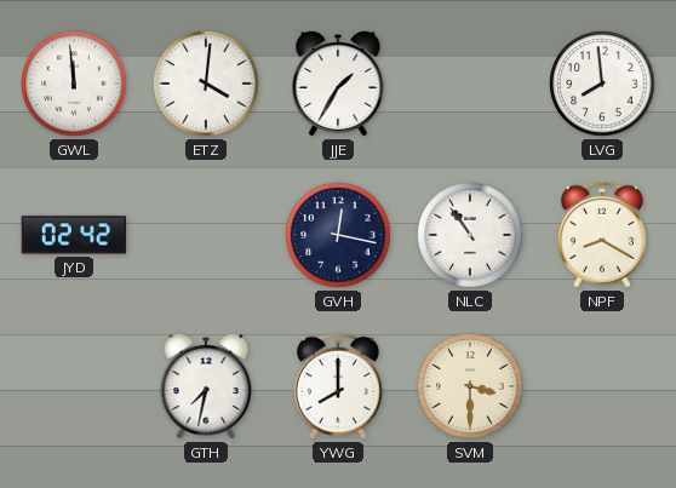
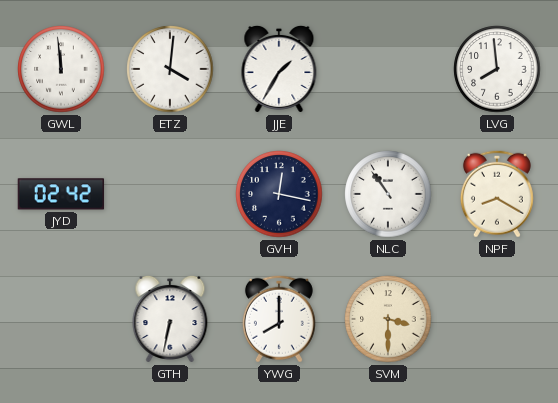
GTH: 7:32 -> 6:32
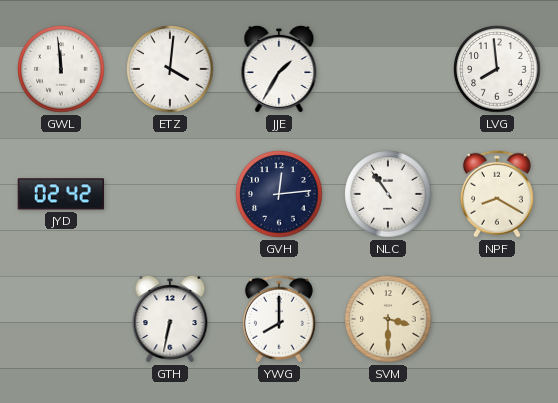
GVH: 12:17 -> 12:14
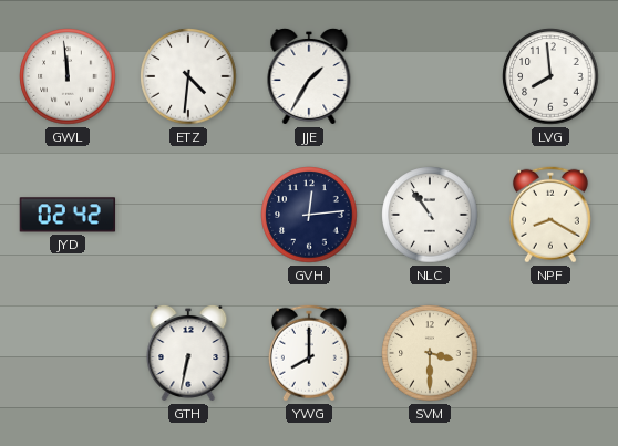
ETZ: 4:01 -> 4:31
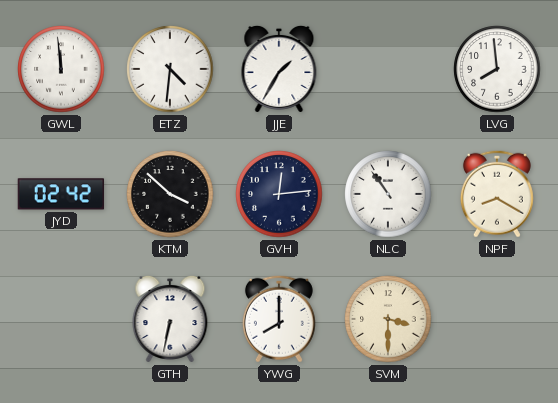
KTM: none -> 3:52
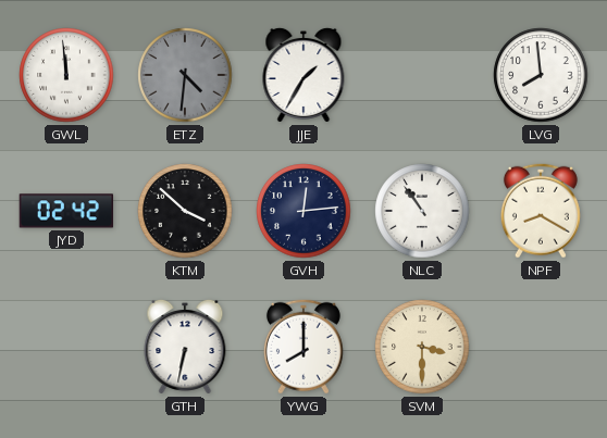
ETZ dial: white -> grey
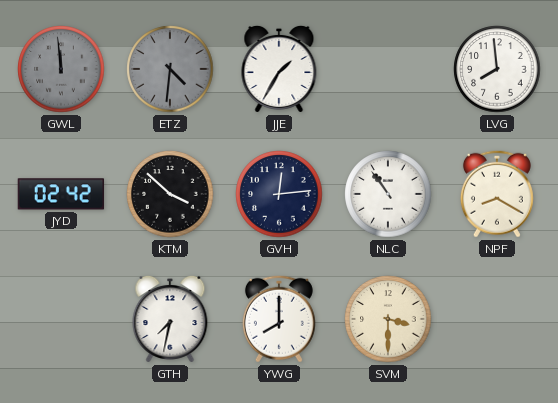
GWL dial: white -> grey
GTH: 6:32 -> 7:32
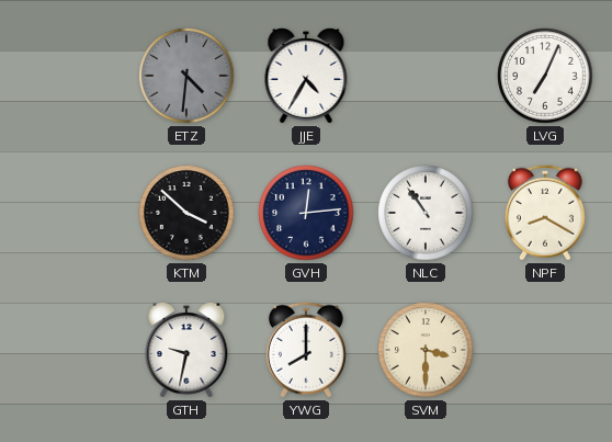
GWL: 11:59 -> none
JJE: 1:35 -> 4:35
LVG: 7:59 -> 7:04
JYD: 02:42 -> none
GTH: 7:32 -> 9:32
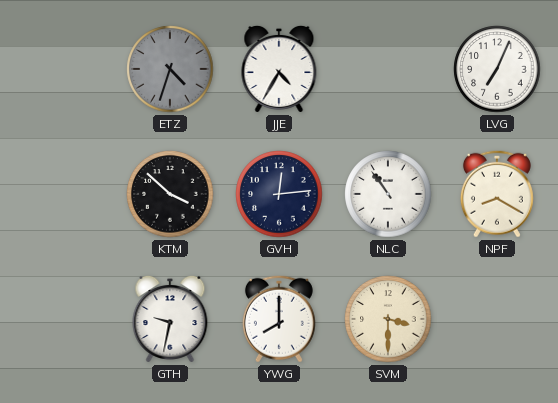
ETZ: 4:31 -> 4:33
